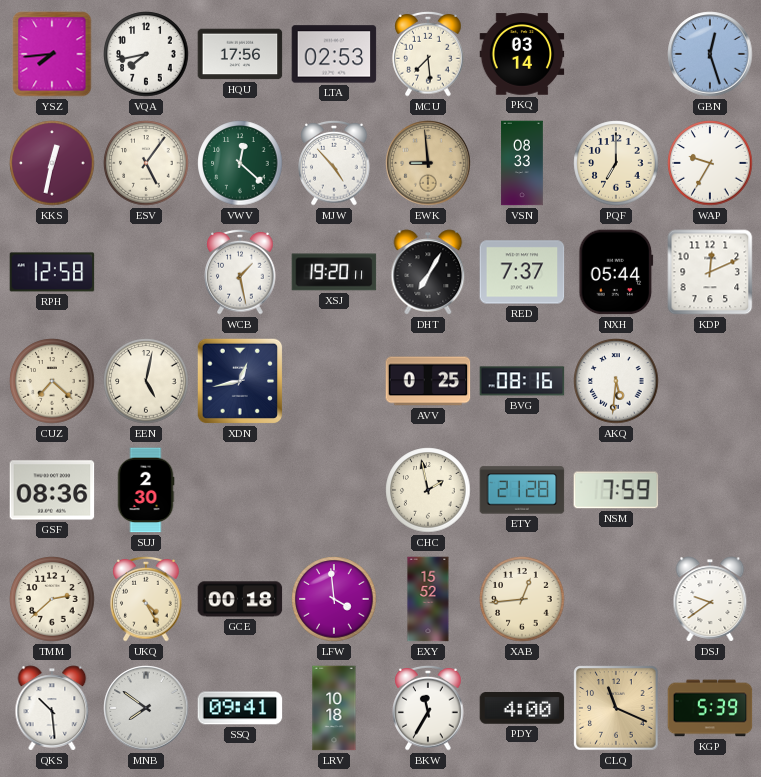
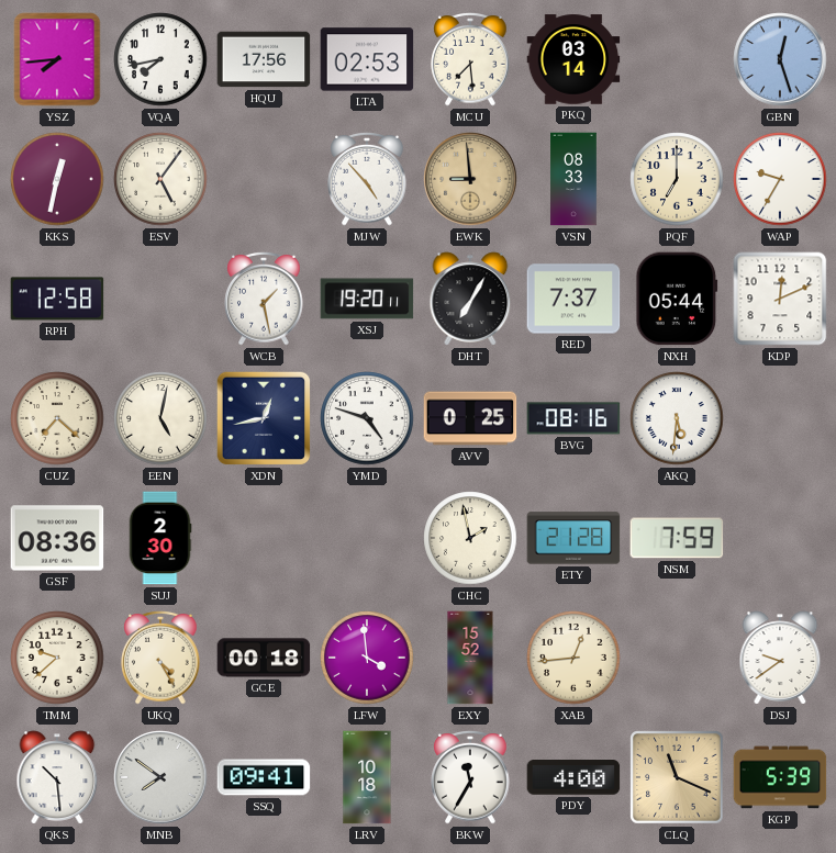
VWV: 12:22 -> none
YMD: none -> 4:48
TMM: 2:38 -> 9:38
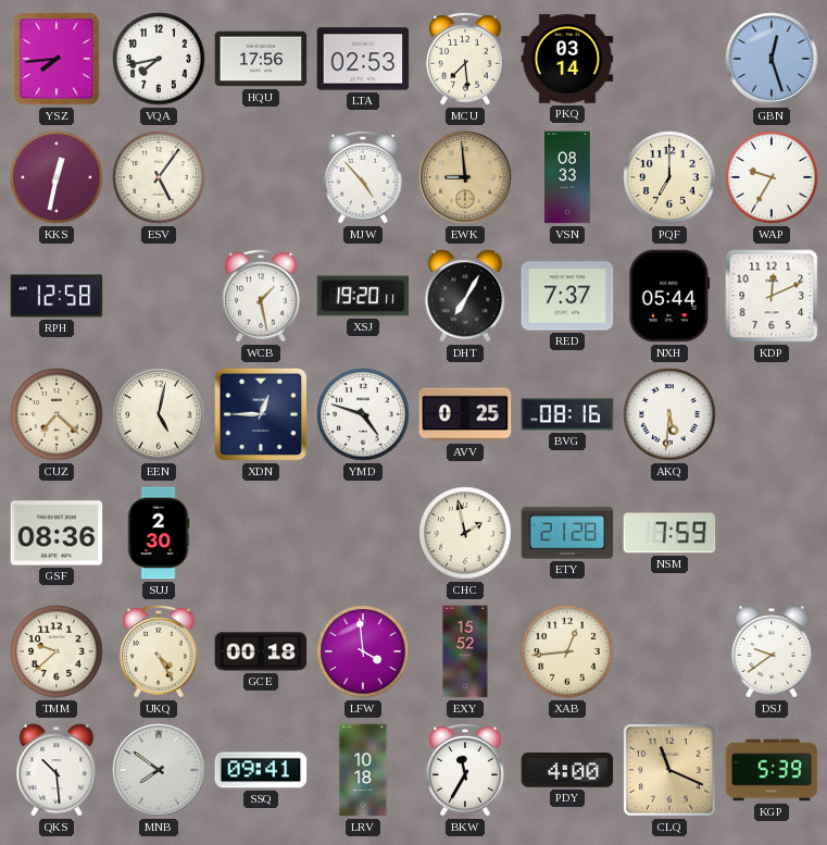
XDN: 12:43 -> 12:45
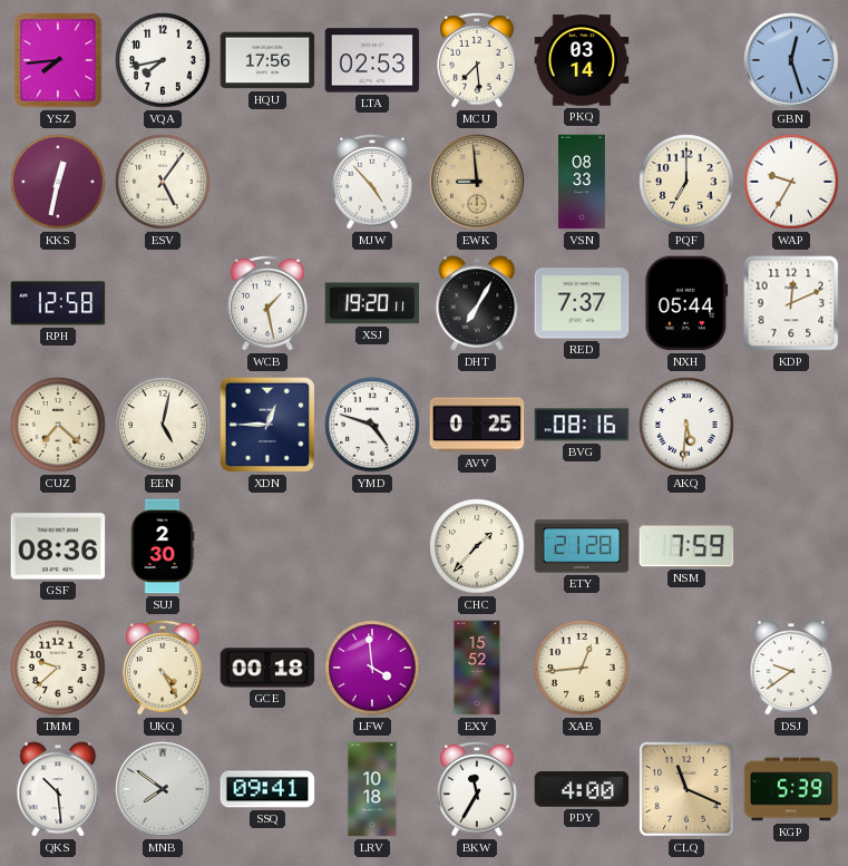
CHC: 1:58 -> 1:37
